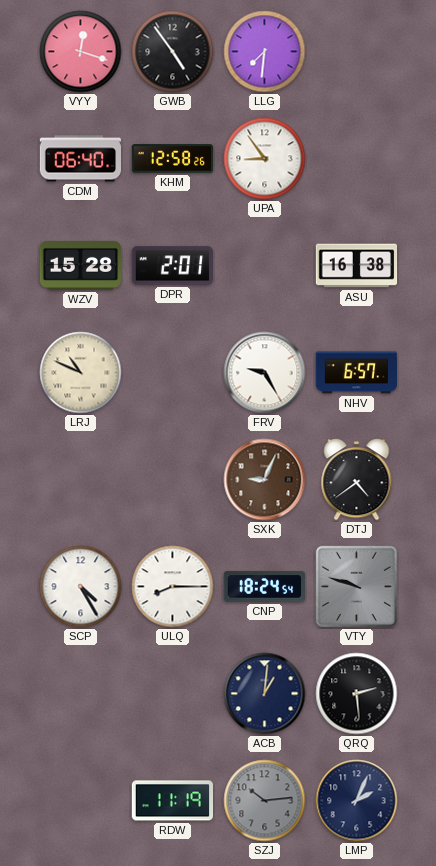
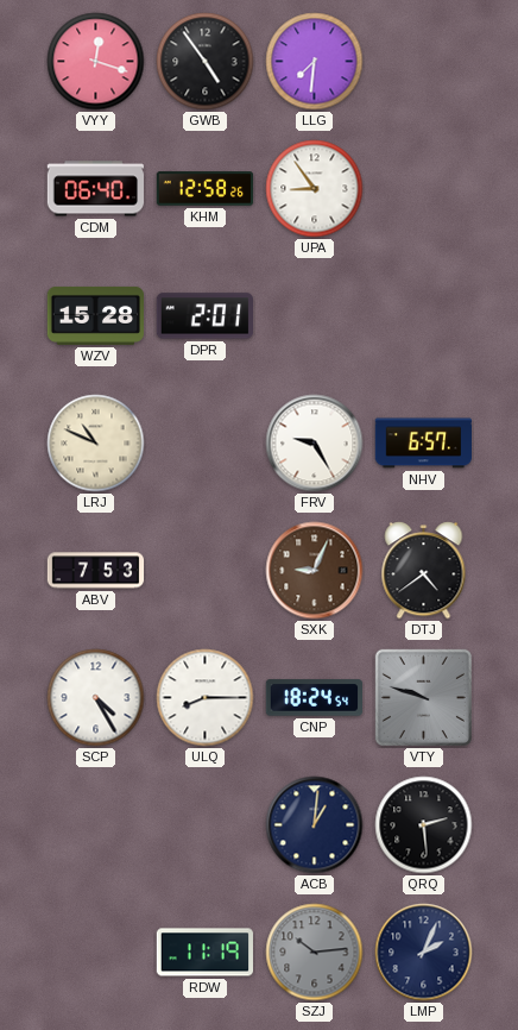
ASU: 16:38 -> none
ABV: none -> 7:53
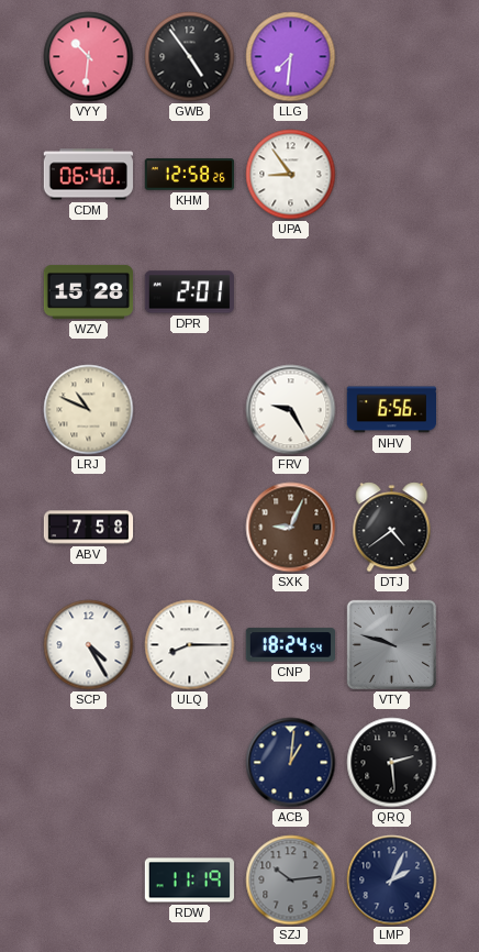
VYY: 12:18 -> 10:31
NHV: 6:57 -> 6:56
ABV: 7:53 -> 7:58
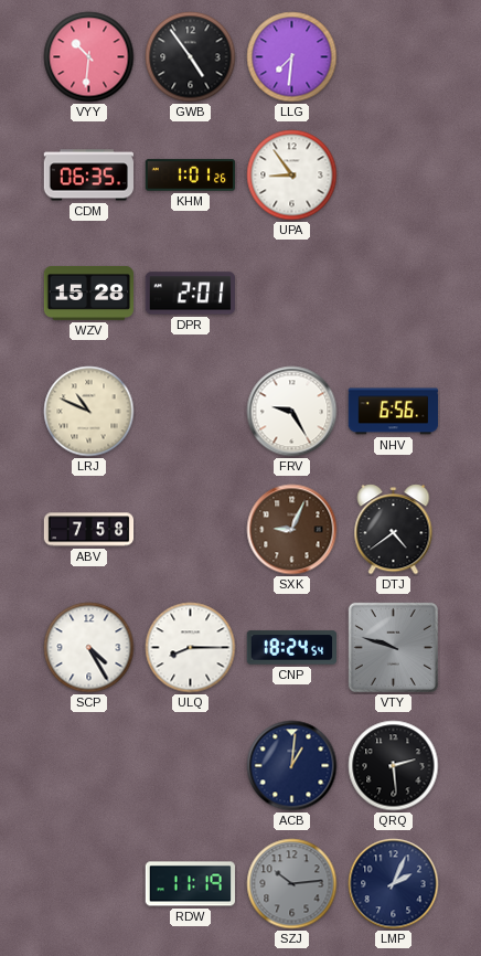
CDM: 06:40 -> 06:35
KHM: 12:58 -> 1:01
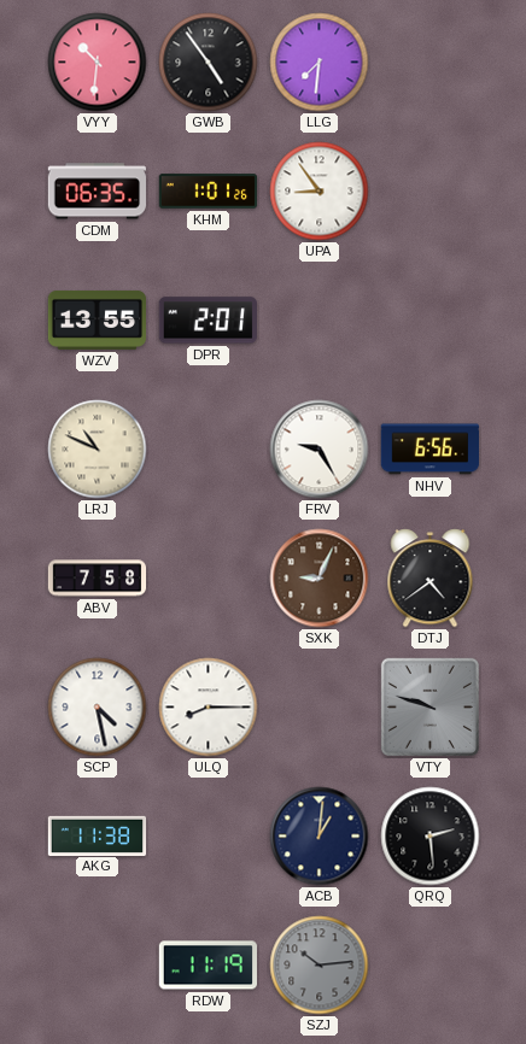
WZV: 15:28 -> 13:55
SCP: 4:25 -> 4:28
CNP: 18:24 -> none
AKG: none -> 11:38
LMP: 2:04 -> none
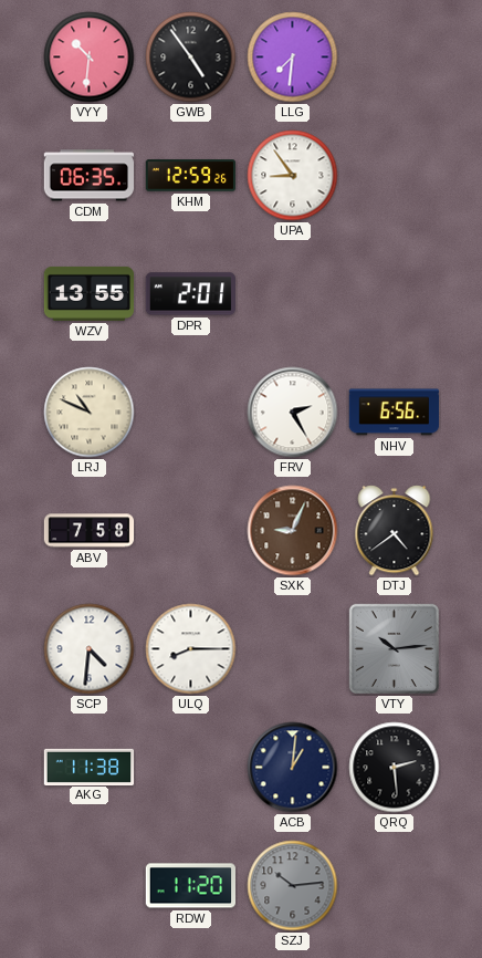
KHM: 1:01 -> 12:59
FRV: 9:25 -> 2:25
SCP: 4:28 -> 4:31
VTY: 9:48 -> 10:14
RDW: 11:19 -> 11:20
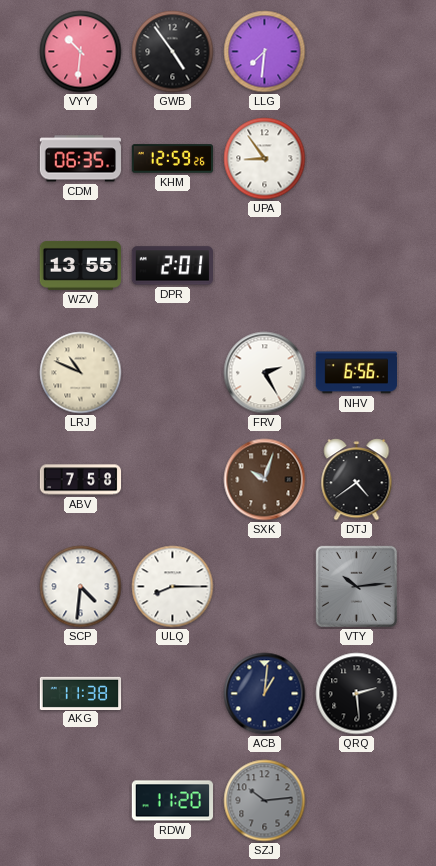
SXK: 9:04 -> 10:03
